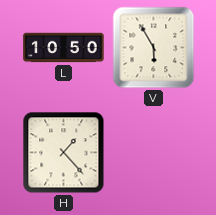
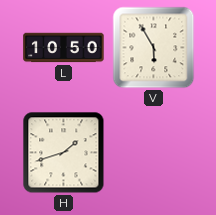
H: 1:23 -> 1:42
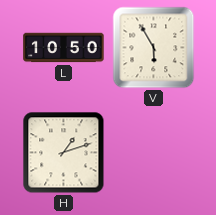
H: 1:42 -> 1:12
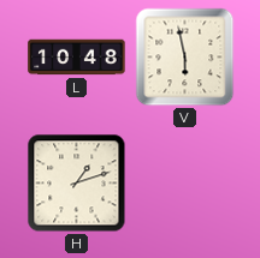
L: 10:50 -> 10:48
V: 5:55 -> 5:58
